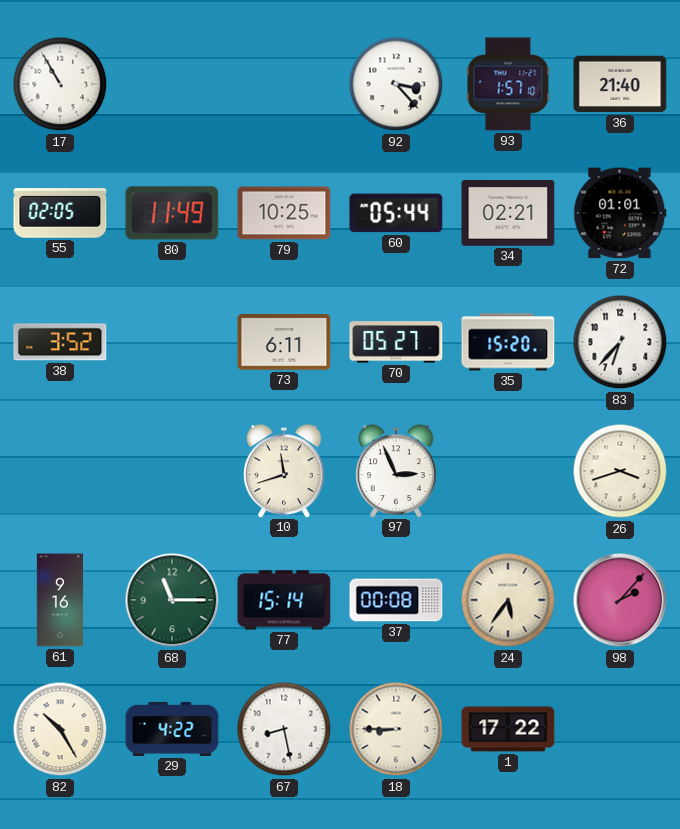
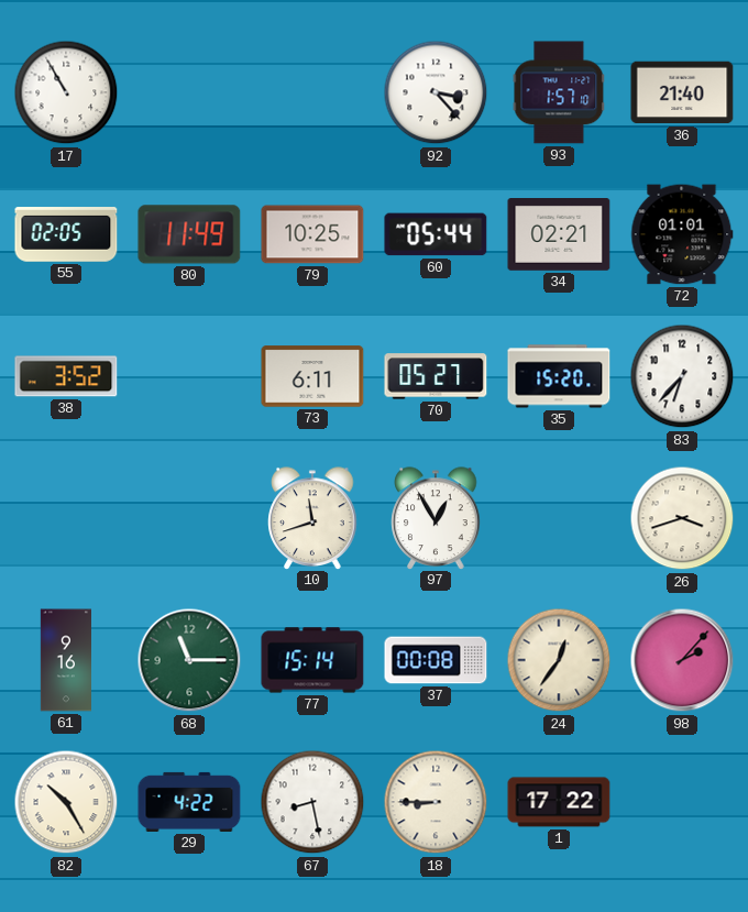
97: 2:56 -> 12:55
24: 5:36 -> 12:36
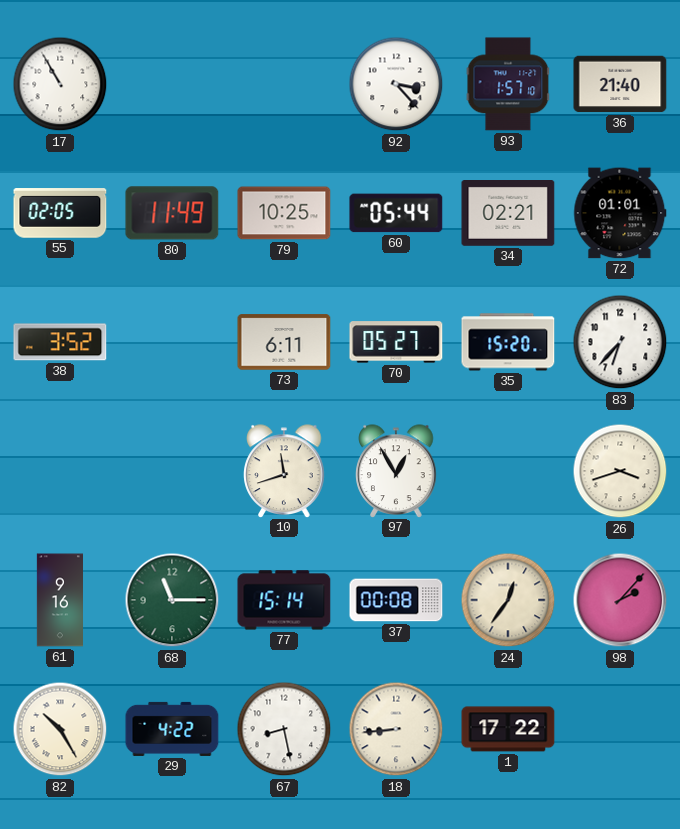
18: 8:45 -> 8:44
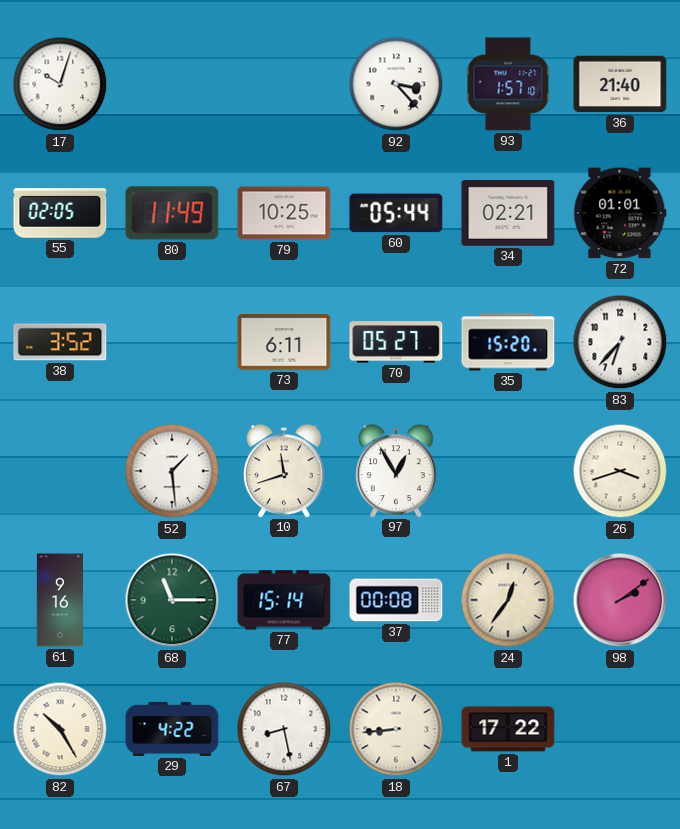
17: 10:55 -> 10:03
52: none -> 1:29
98: 2:07 -> 2:09
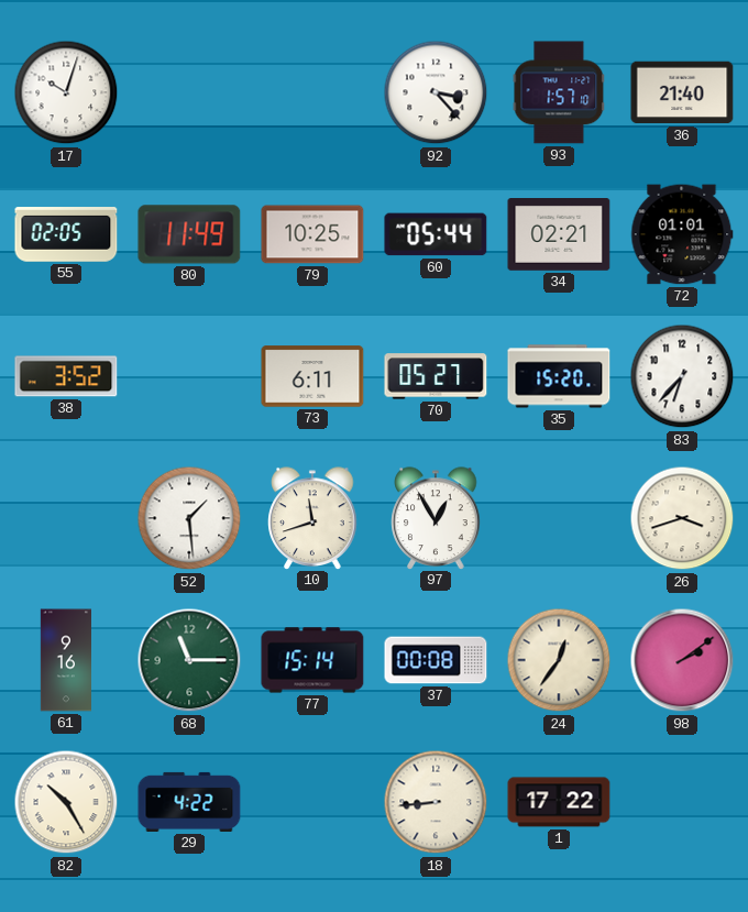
67: 8:28 -> none
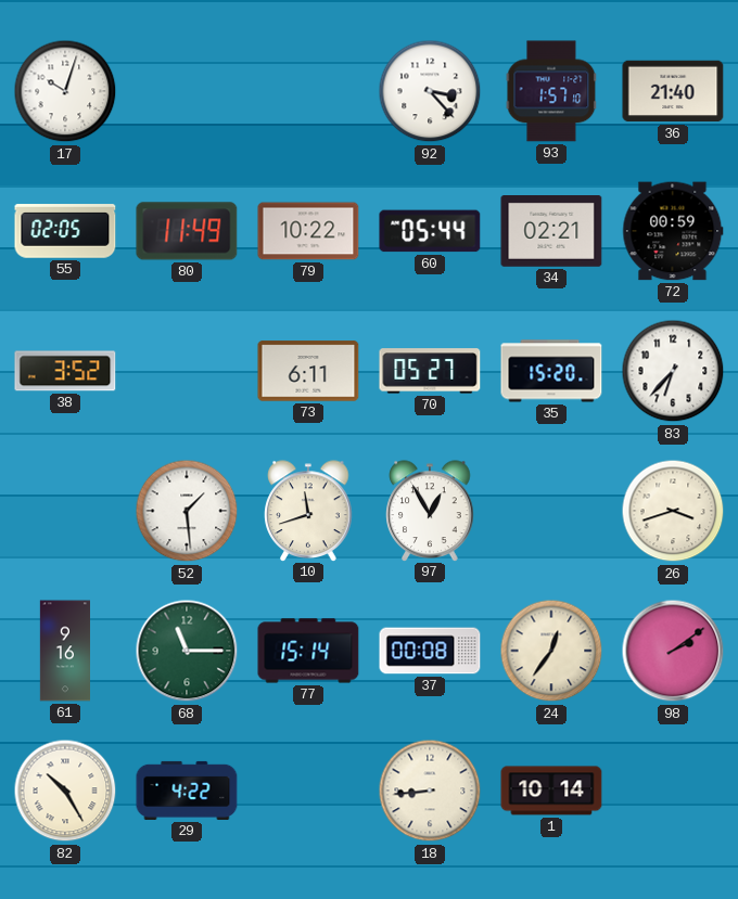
79: 10:25 -> 10:22
72: 01:01 -> 00:59
1: 17:22 -> 10:14
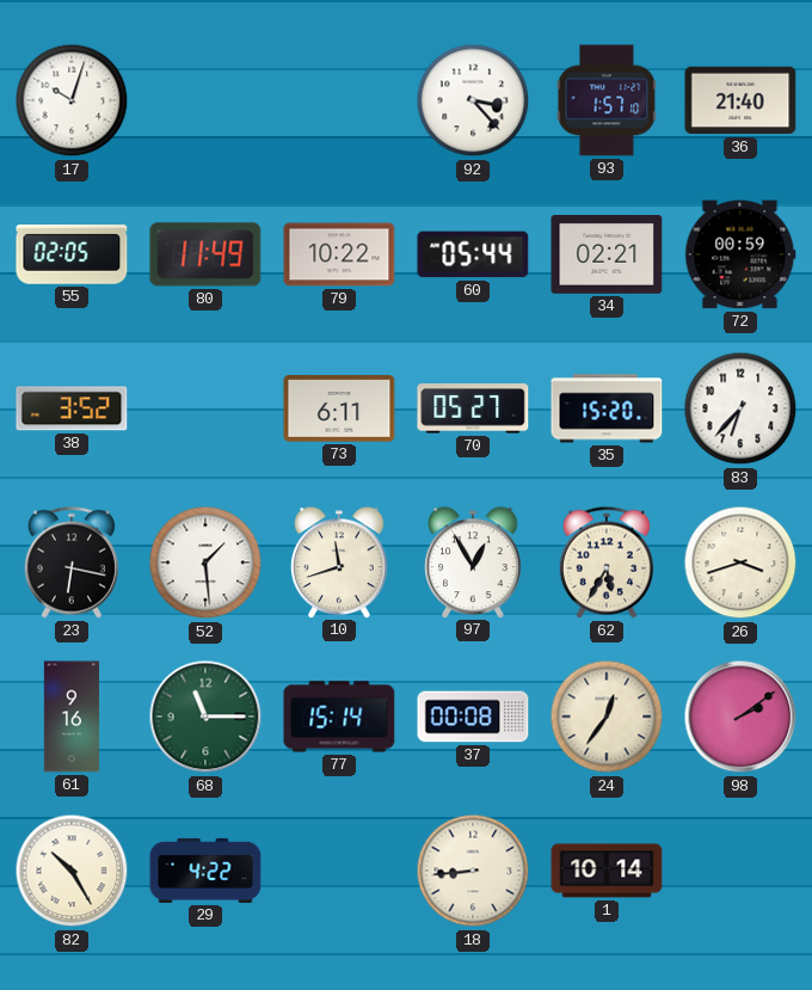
23: none -> 6:17
62: none -> 5:35
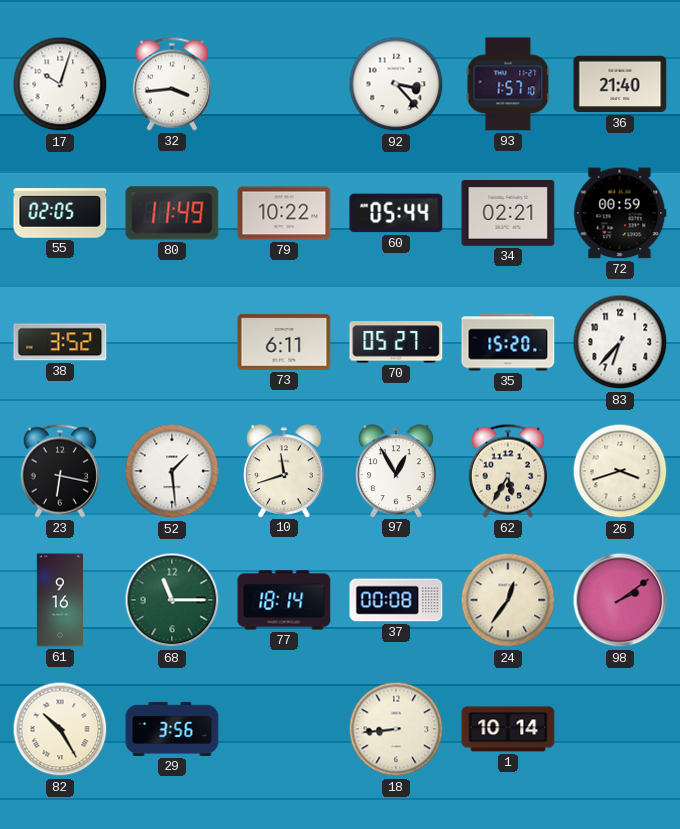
32: none -> 3:44
77: 15:14 -> 18:14
29: 4:22 -> 3:56
